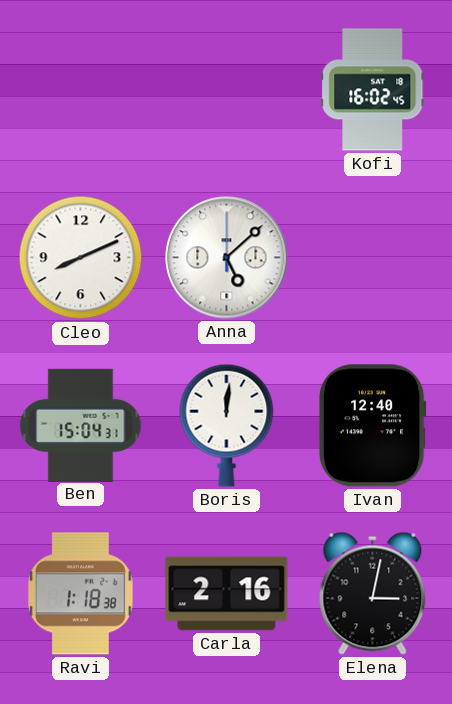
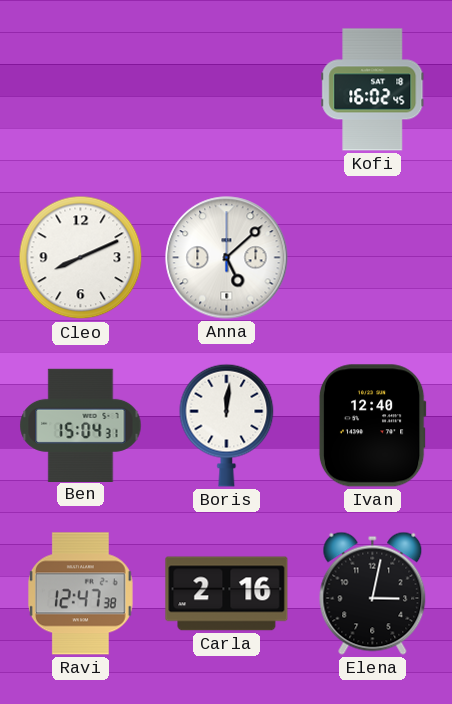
Ravi: 1:18 -> 12:47
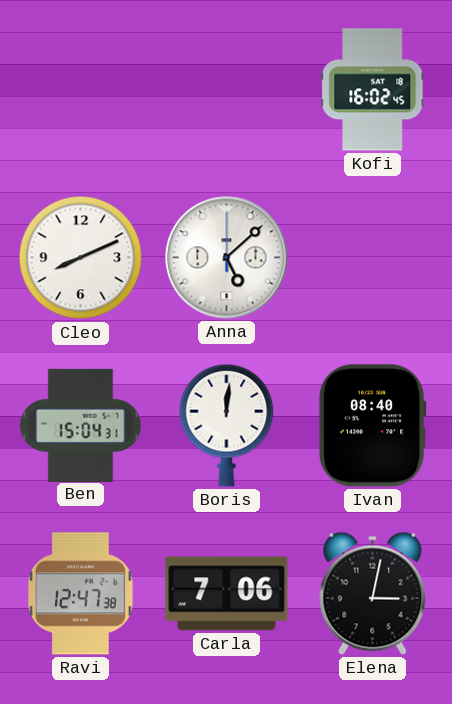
Ivan: 12:40 -> 08:40
Carla: 2:16 -> 7:06
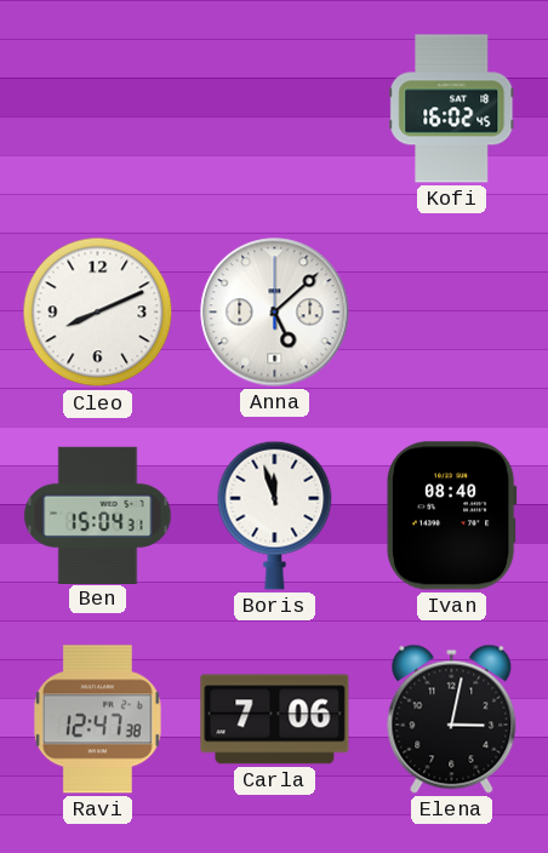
Boris: 12:01 -> 11:57
